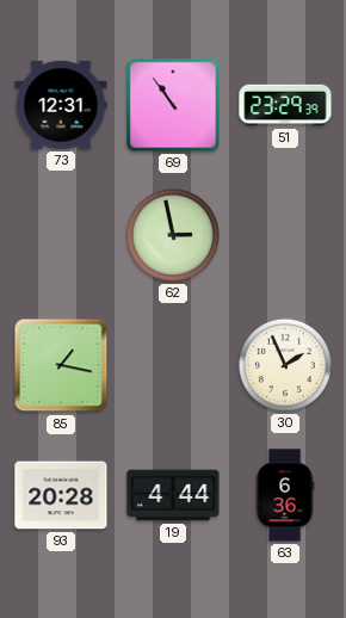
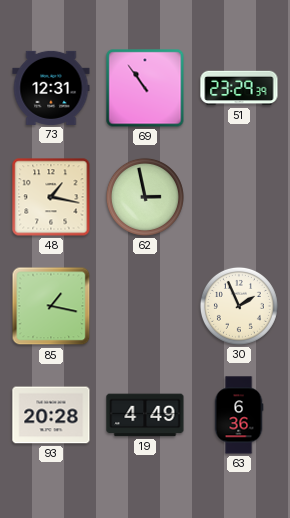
48: none -> 1:17
19: 4:44 -> 4:49
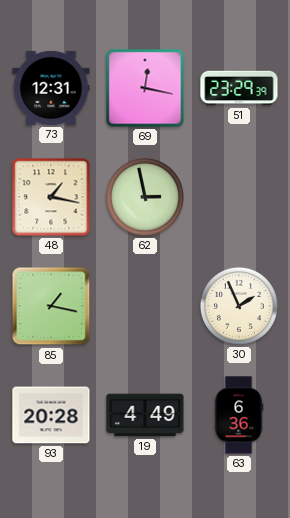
69: 10:54 -> 12:17
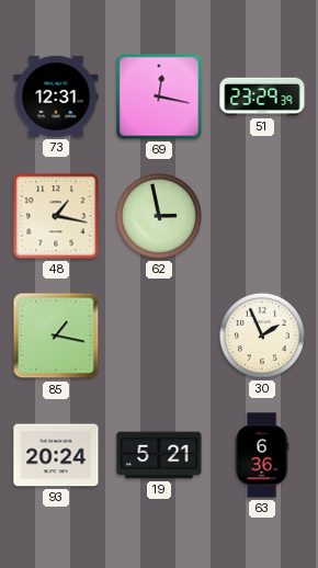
93: 20:28 -> 20:24
19: 4:49 -> 5:21
